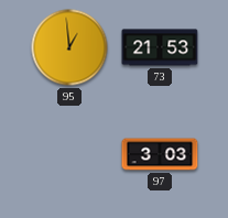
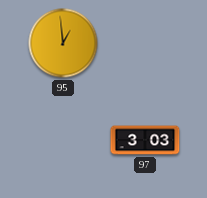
73: 21:53 -> none
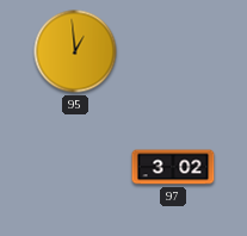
97: 3:03 -> 3:02
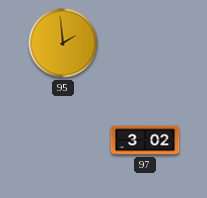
95: 12:59 -> 1:59
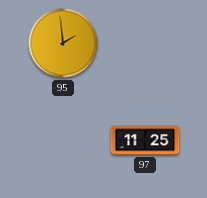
97: 3:02 -> 11:25
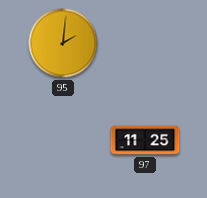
95: 1:59 -> 2:01
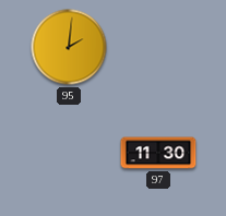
97: 11:25 -> 11:30
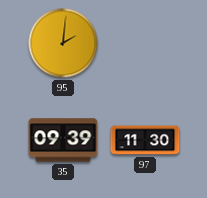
35: none -> 09:39
